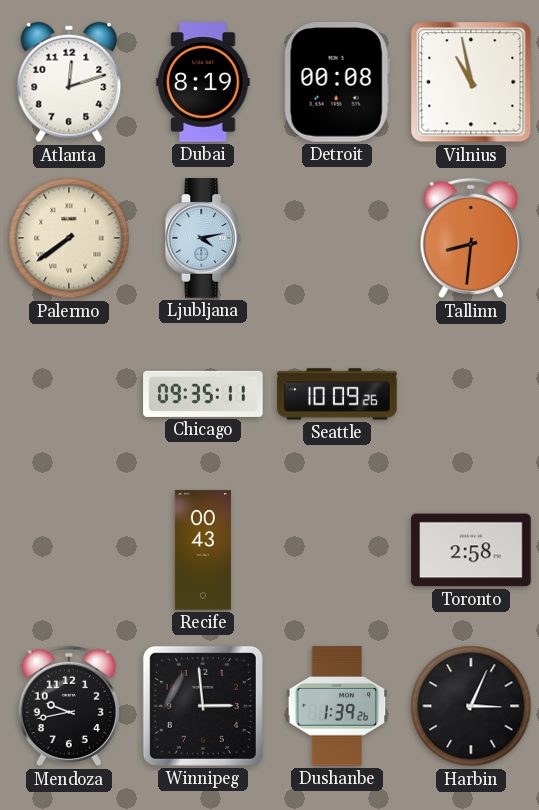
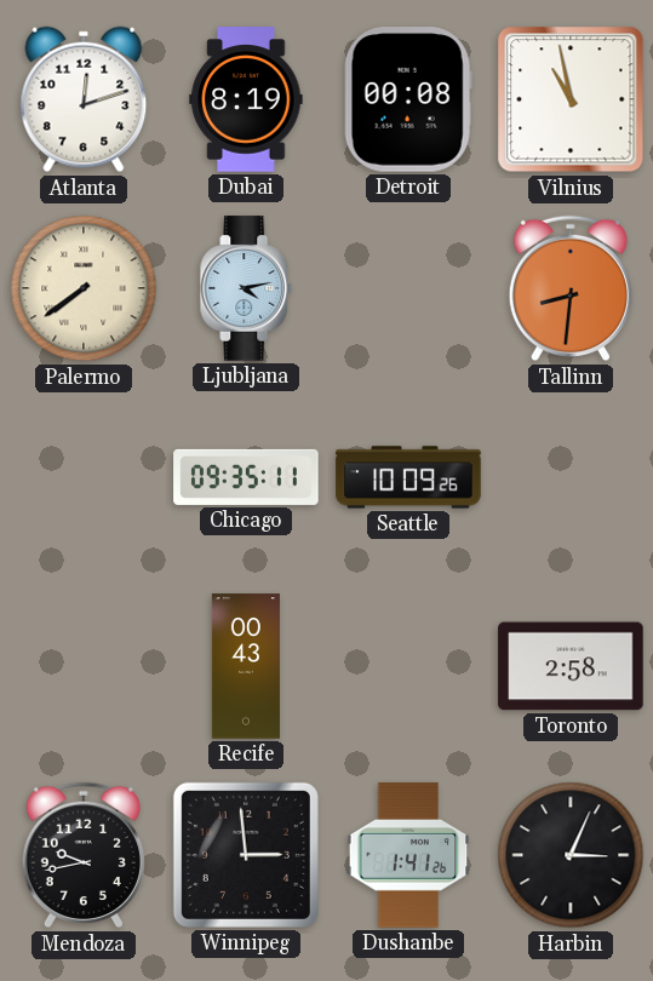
Dushanbe: 1:39 -> 1:41
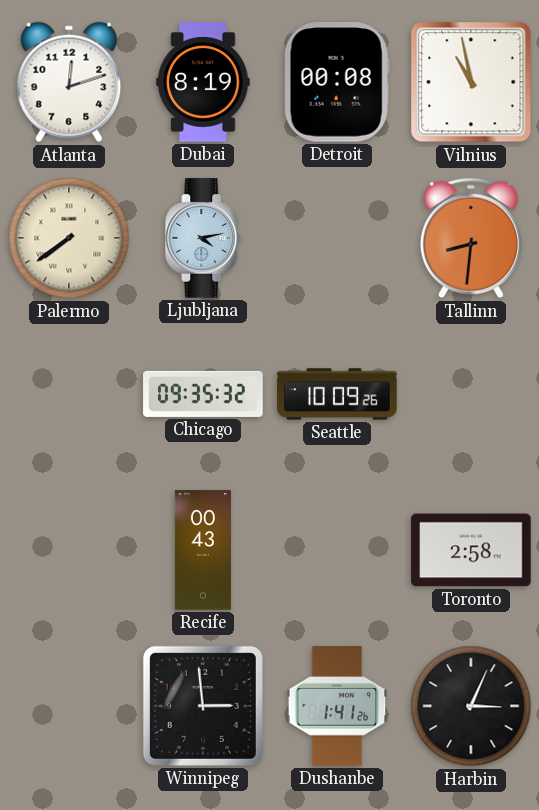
Chicago: 09:35:11 -> 09:35:32
Mendoza: 9:43 -> none
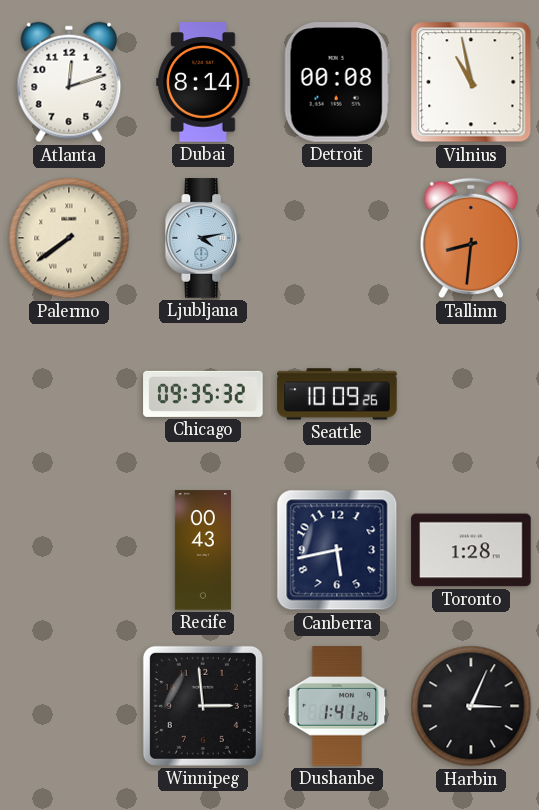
Dubai: 8:19 -> 8:14
Canberra: none -> 5:43
Toronto: 2:58 -> 1:28
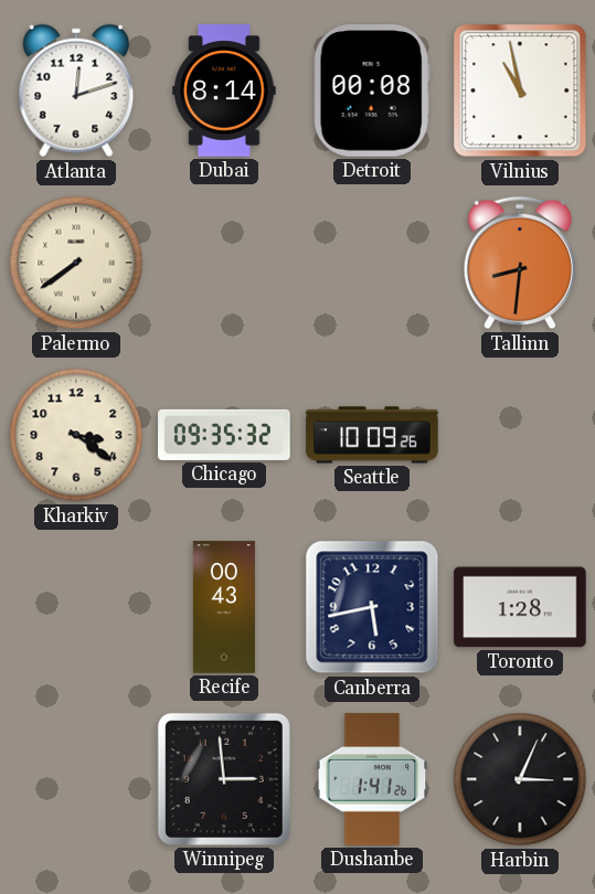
Ljubljana: 4:13 -> none
Kharkiv: none -> 3:21
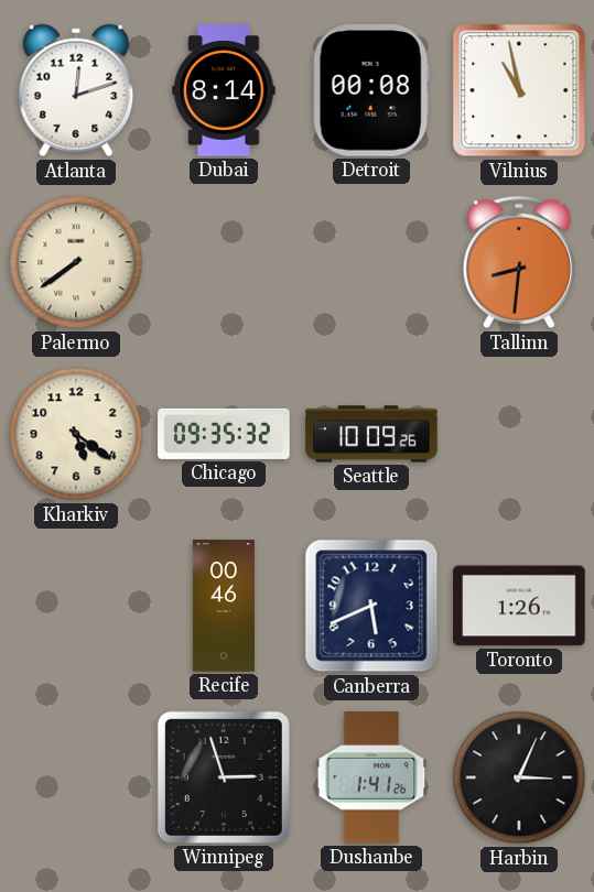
Kharkiv: 3:21 -> 5:21
Recife: 00:43 -> 00:46
Canberra: 5:43 -> 5:41
Toronto: 1:28 -> 1:26
Winnipeg: 2:59 -> 2:57
